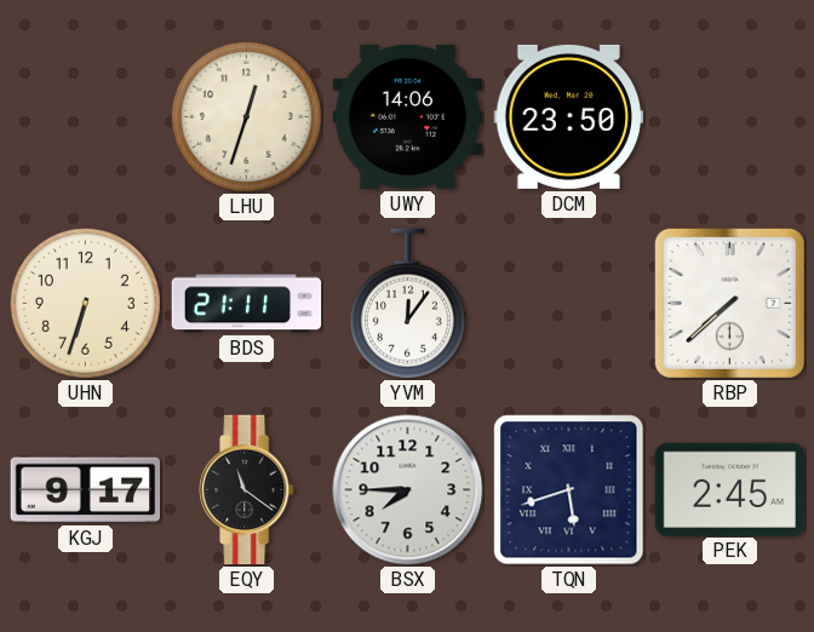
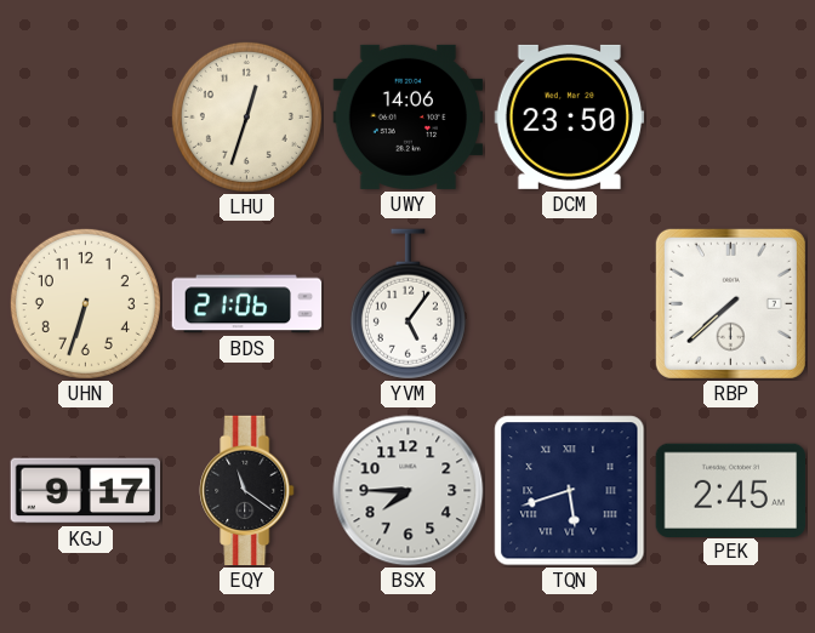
BDS: 21:11 -> 21:06
YVM: 12:06 -> 5:06
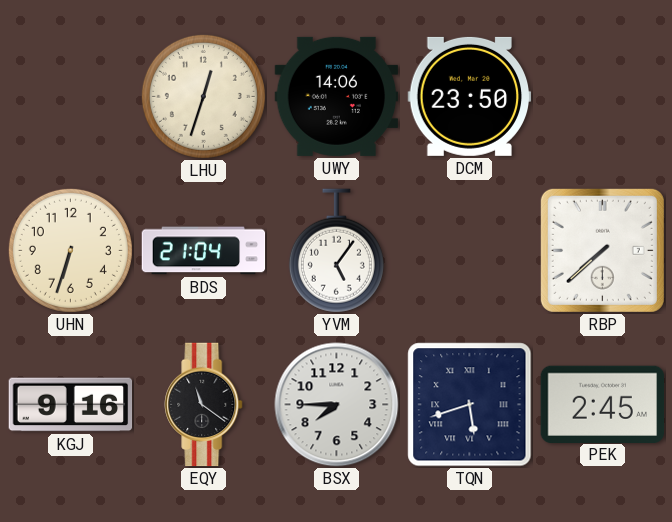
BDS: 21:06 -> 21:04
KGJ: 9:17 -> 9:16
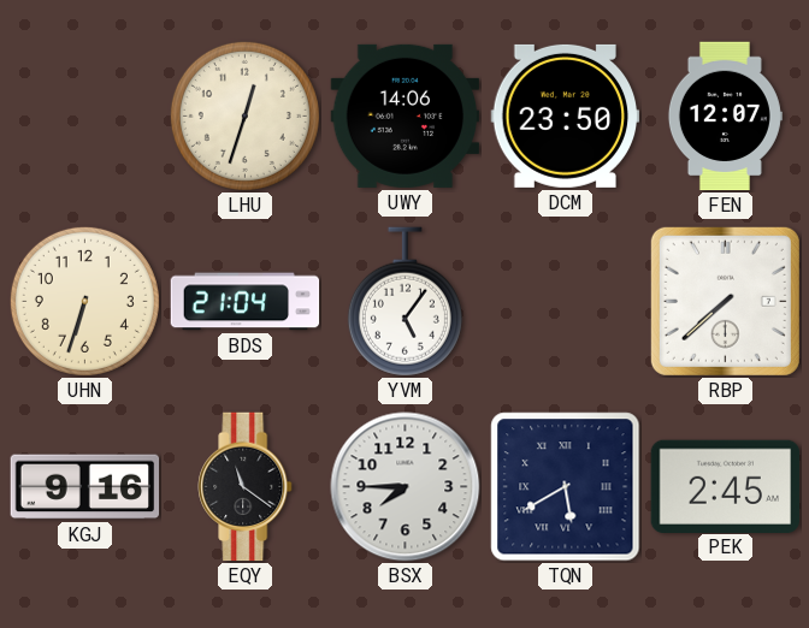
FEN: none -> 12:07
TQN: 5:42 -> 5:40
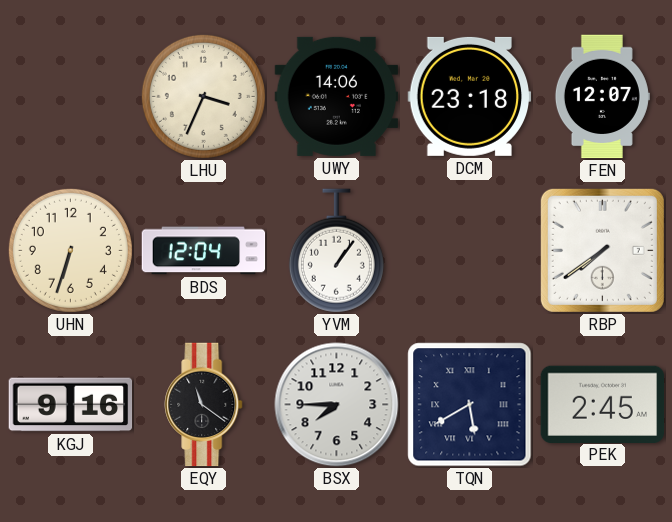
LHU: 12:33 -> 3:34
DCM: 23:50 -> 23:18
BDS: 21:04 -> 12:04
YVM: 5:06 -> 1:06
RBP: 7:38 -> 7:39
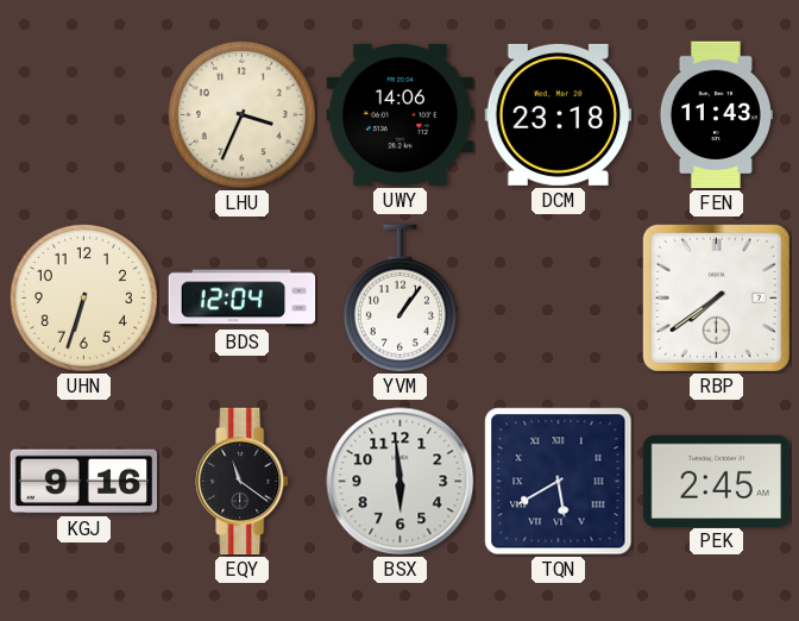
FEN: 12:07 -> 11:43
BSX: 7:45 -> 5:59
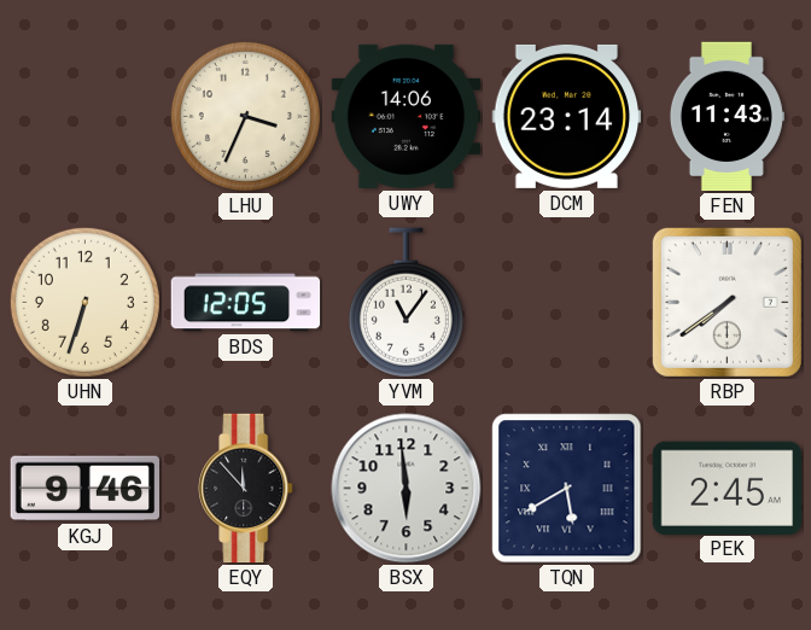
DCM: 23:18 -> 23:14
BDS: 12:04 -> 12:05
YVM: 1:06 -> 11:06
KGJ: 9:16 -> 9:46
EQY: 11:21 -> 11:53
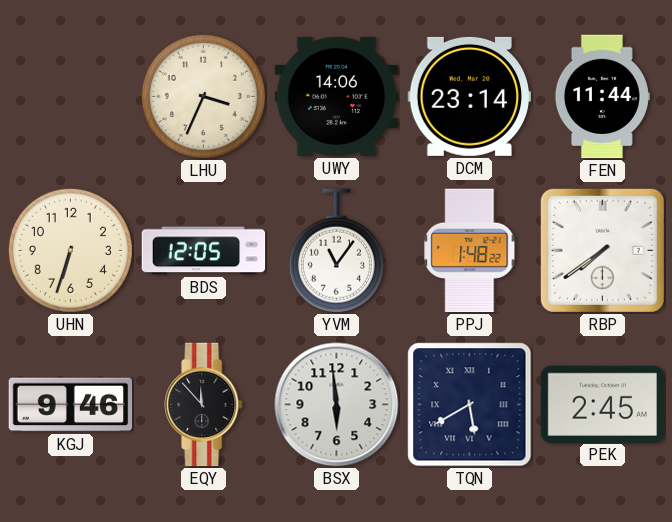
FEN: 11:43 -> 11:44
PPJ: none -> 1:48
